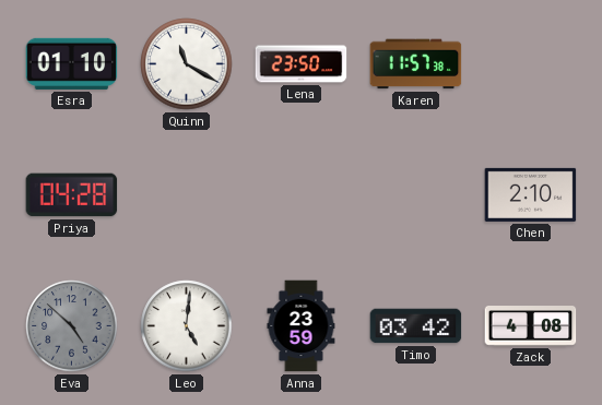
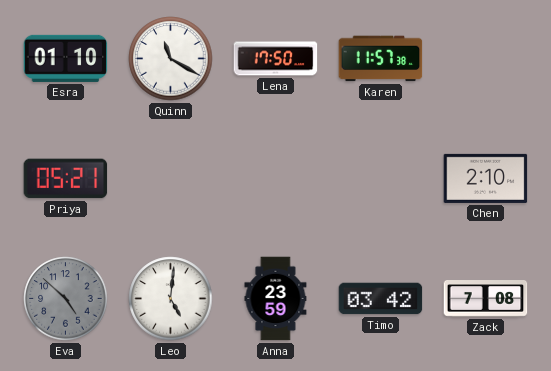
Lena: 23:50 -> 17:50
Priya: 04:28 -> 05:21
Zack: 4:08 -> 7:08
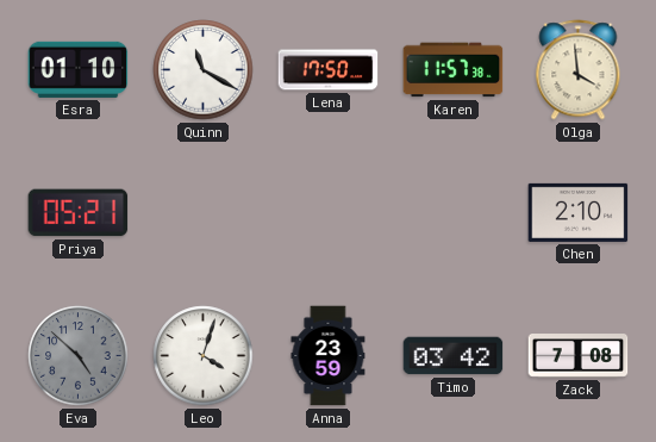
Olga: none -> 3:59
Leo: 5:01 -> 4:03
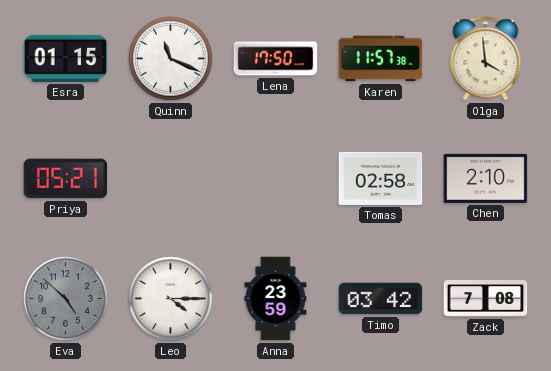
Esra: 01:10 -> 01:15
Quinn: 11:20 -> 11:19
Tomas: none -> 02:58
Leo: 4:03 -> 4:15
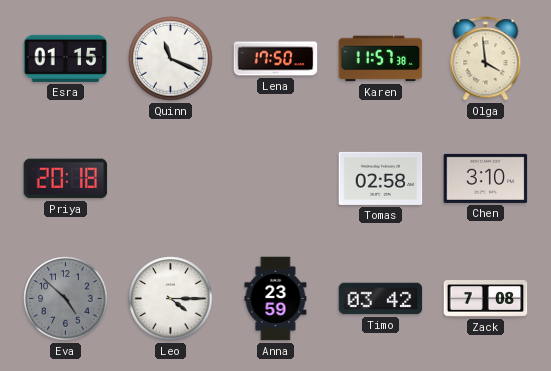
Priya: 05:21 -> 20:18
Chen: 2:10 -> 3:10
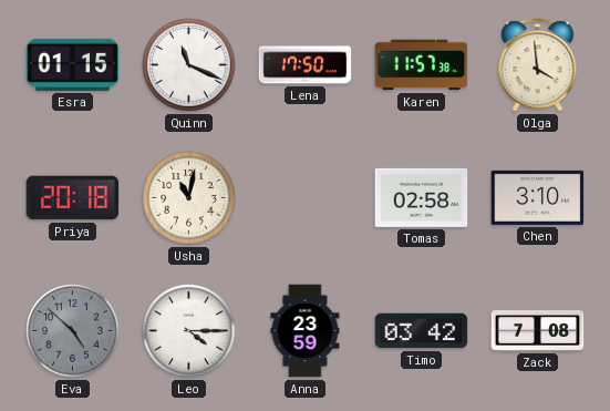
Usha: none -> 11:02
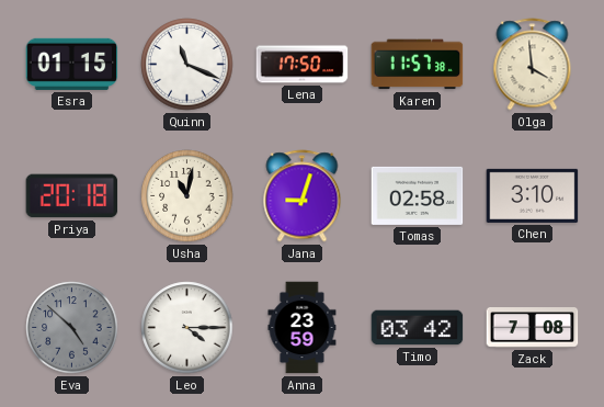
Jana: none -> 9:03
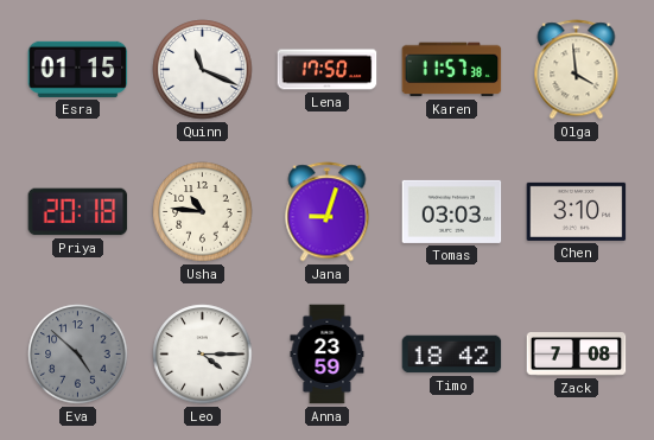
Usha: 11:02 -> 10:46
Tomas: 02:58 -> 03:03
Timo: 03:42 -> 18:42
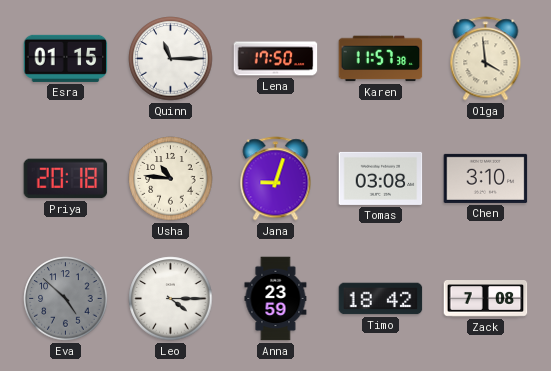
Quinn: 11:19 -> 11:15
Tomas: 03:03 -> 03:08
